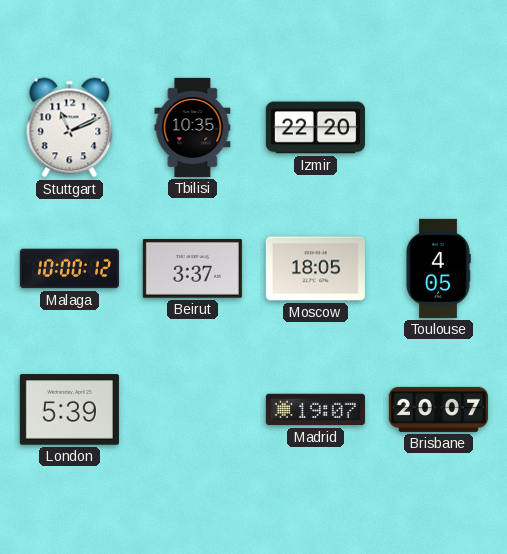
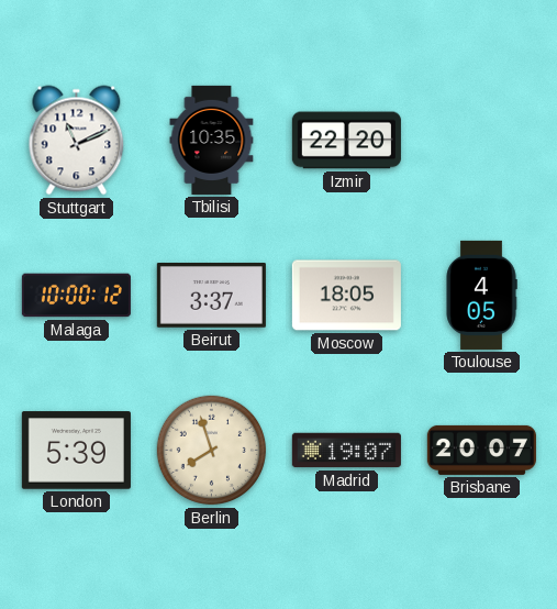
Berlin: none -> 7:57
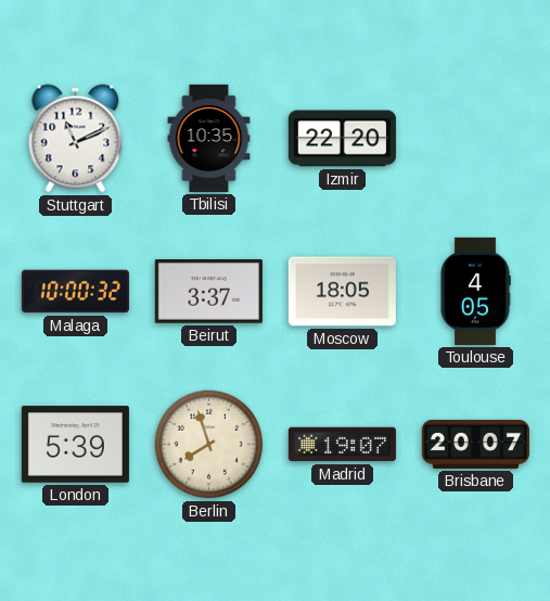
Malaga: 10:00:12 -> 10:00:32
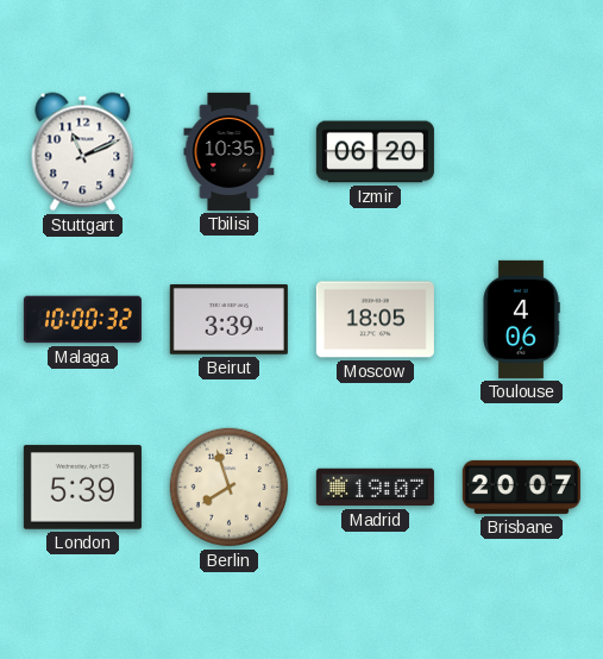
Izmir: 22:20 -> 06:20
Beirut: 3:37 -> 3:39
Toulouse: 4:05 -> 4:06
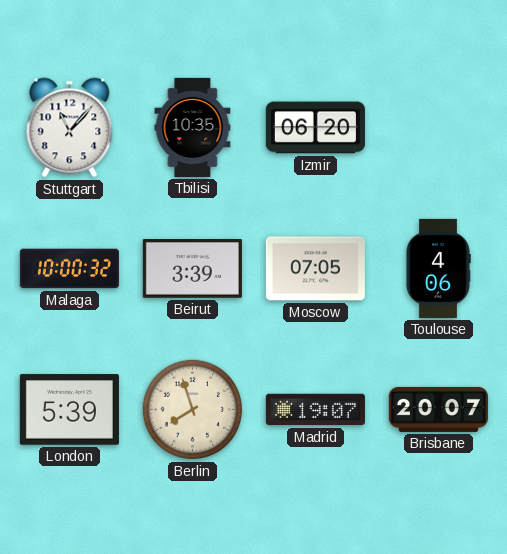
Stuttgart: 11:11 -> 11:07
Moscow: 18:05 -> 07:05
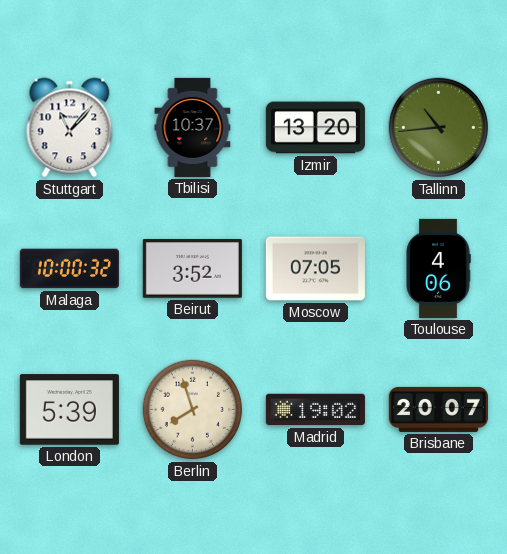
Tbilisi: 10:35 -> 10:37
Izmir: 06:20 -> 13:20
Tallinn: none -> 10:44
Beirut: 3:39 -> 3:52
Madrid: 19:07 -> 19:02
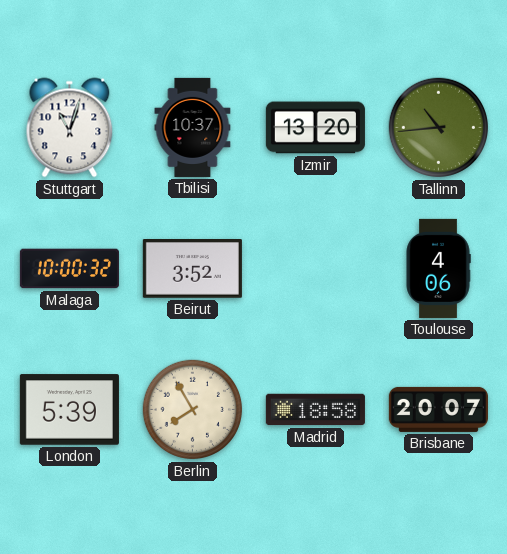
Stuttgart: 11:07 -> 11:03
Moscow: 07:05 -> none
Berlin: 7:57 -> 7:55
Madrid: 19:02 -> 18:58
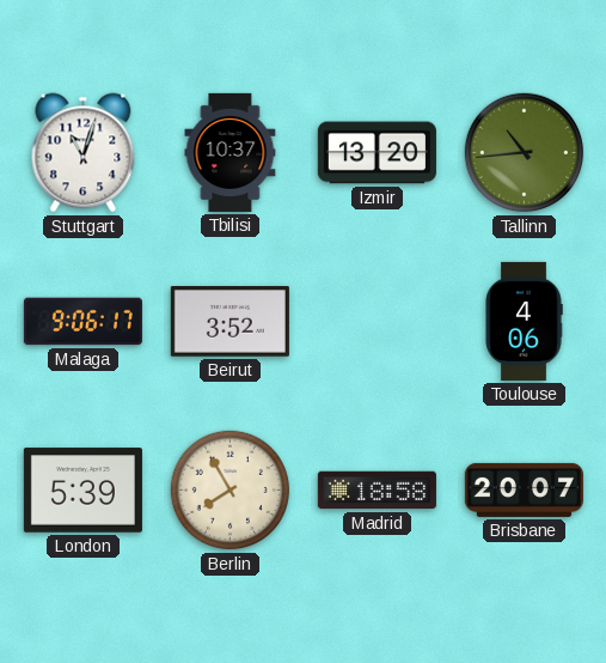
Malaga: 10:00 -> 9:06
